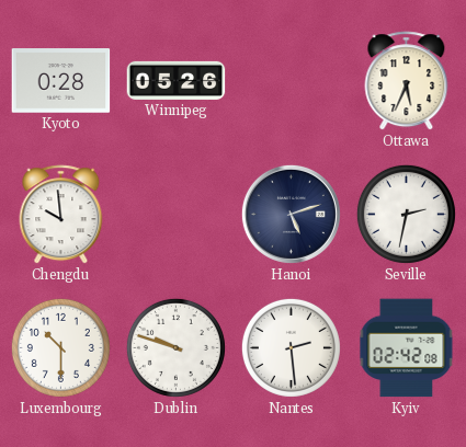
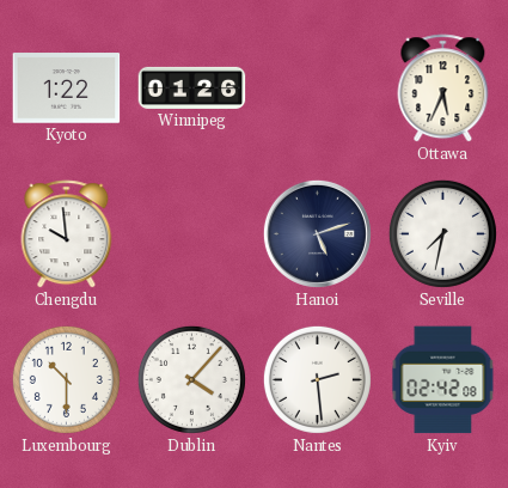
Kyoto: 0:28 -> 1:22
Winnipeg: 05:26 -> 01:26
Seville: 2:32 -> 7:32
Dublin: 9:48 -> 4:07
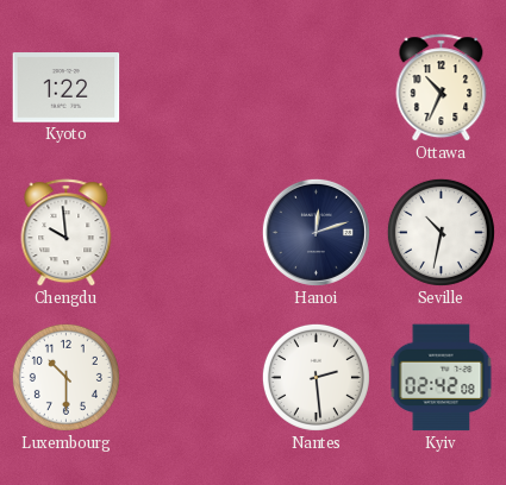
Winnipeg: 01:26 -> none
Ottawa: 5:34 -> 10:34
Hanoi: 5:12 -> 12:12
Seville: 7:32 -> 10:32
Dublin: 4:07 -> none
